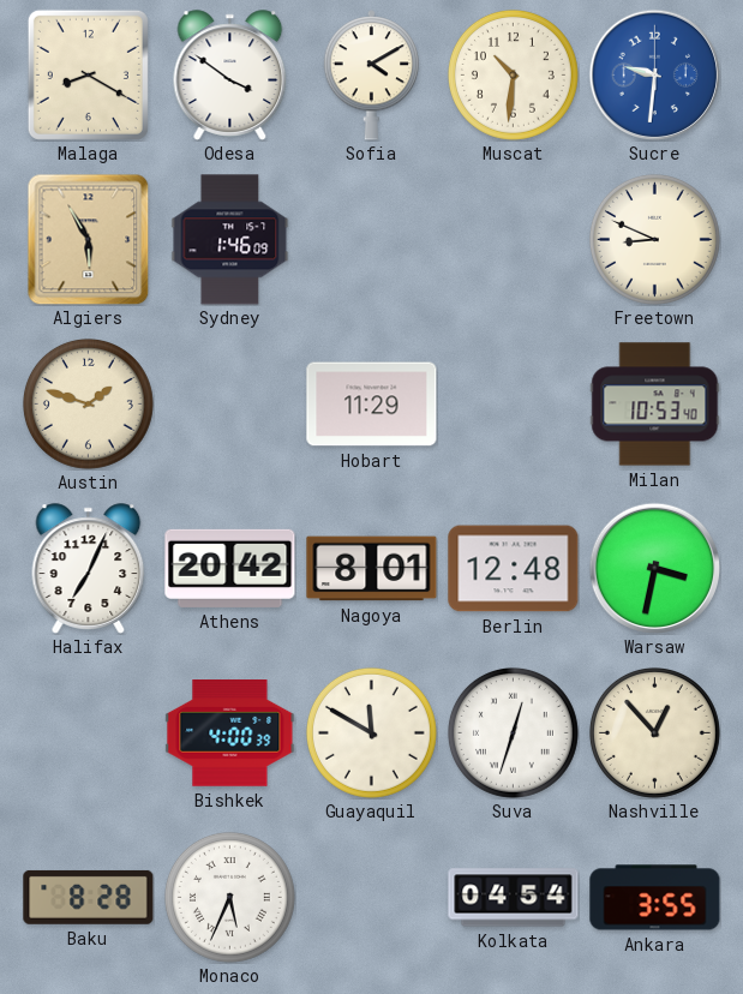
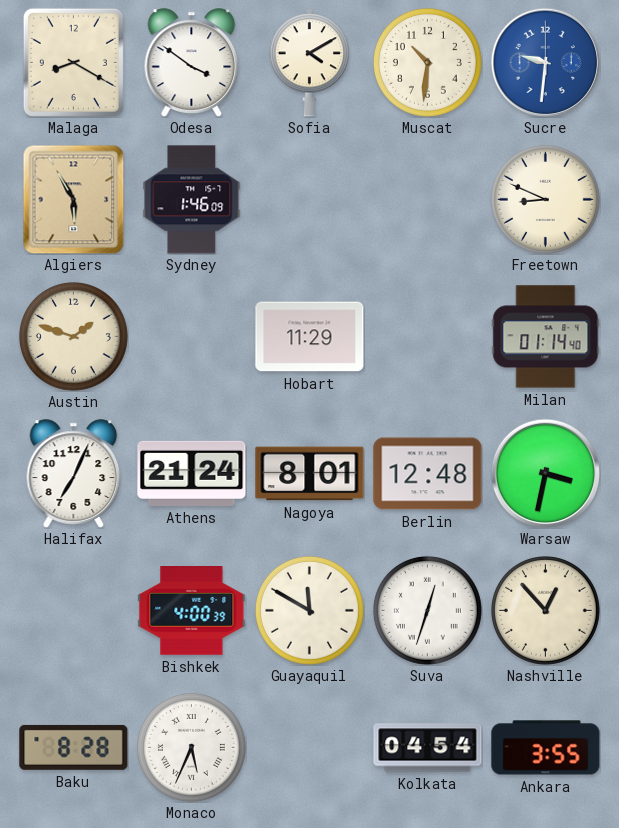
Milan: 10:53 -> 01:14
Athens: 20:42 -> 21:24
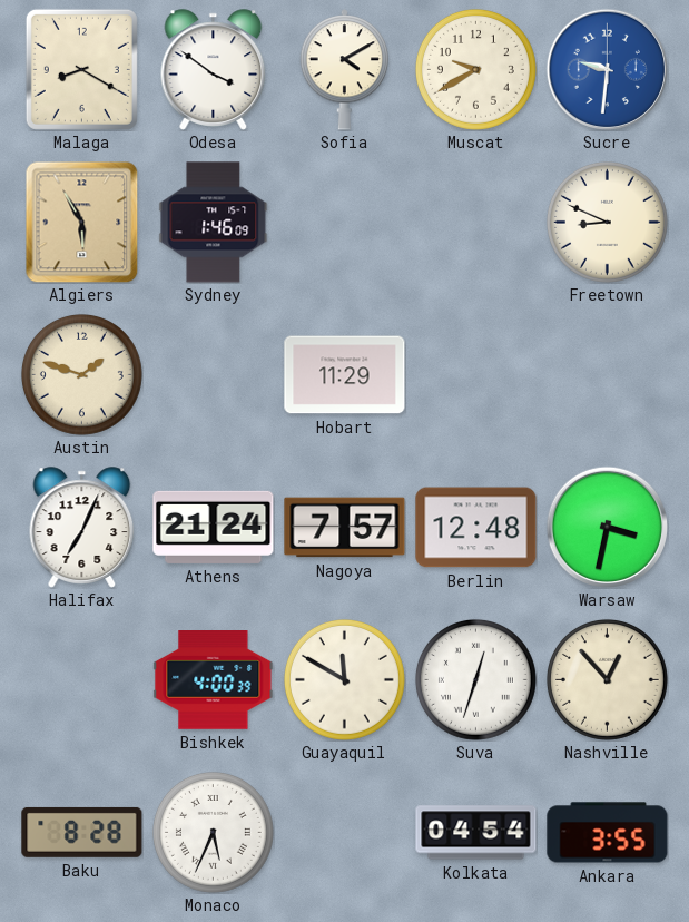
Muscat: 10:31 -> 9:40
Milan: 01:14 -> none
Nagoya: 8:01 -> 7:57
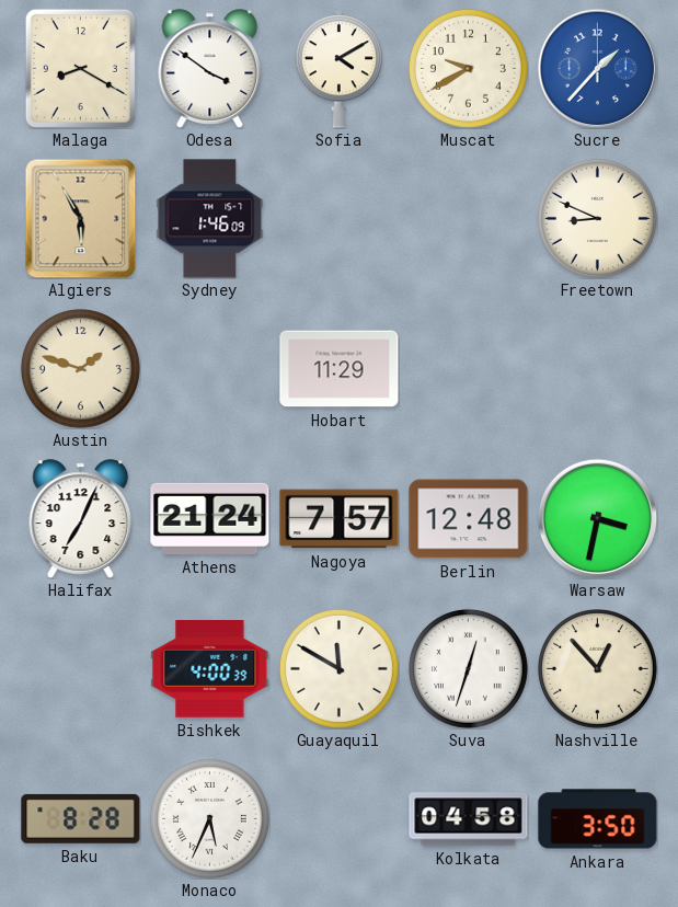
Sucre: 9:31 -> 1:37
Kolkata: 04:54 -> 04:58
Ankara: 3:55 -> 3:50
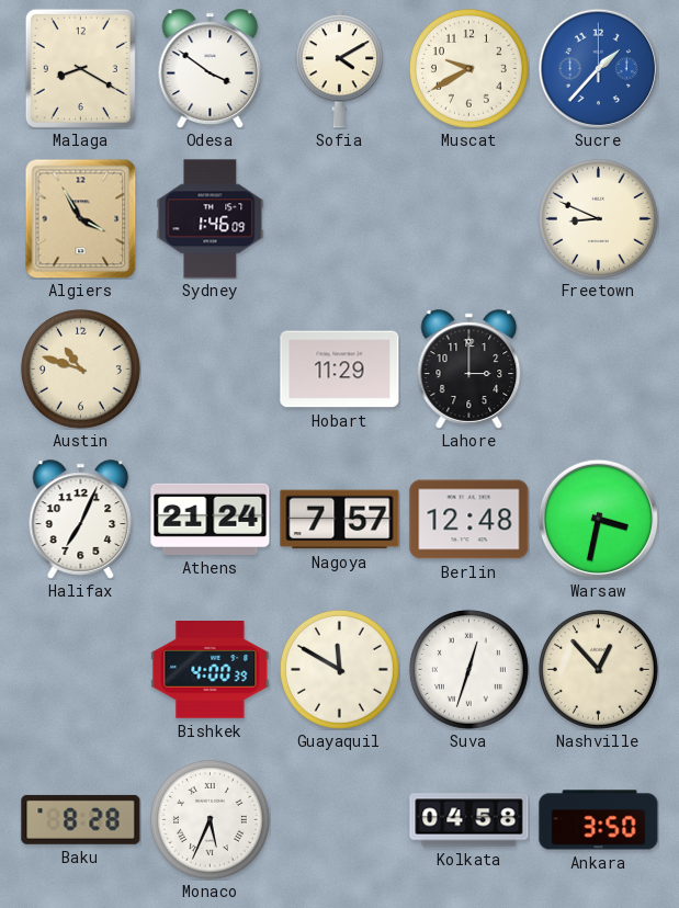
Algiers: 5:55 -> 3:55
Austin: 1:48 -> 10:48
Lahore: none -> 3:00
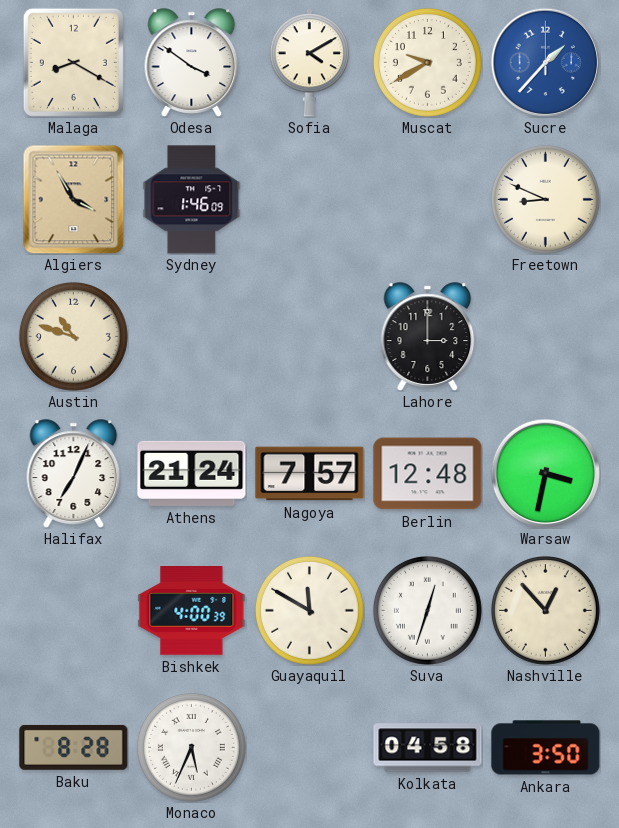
Hobart: 11:29 -> none
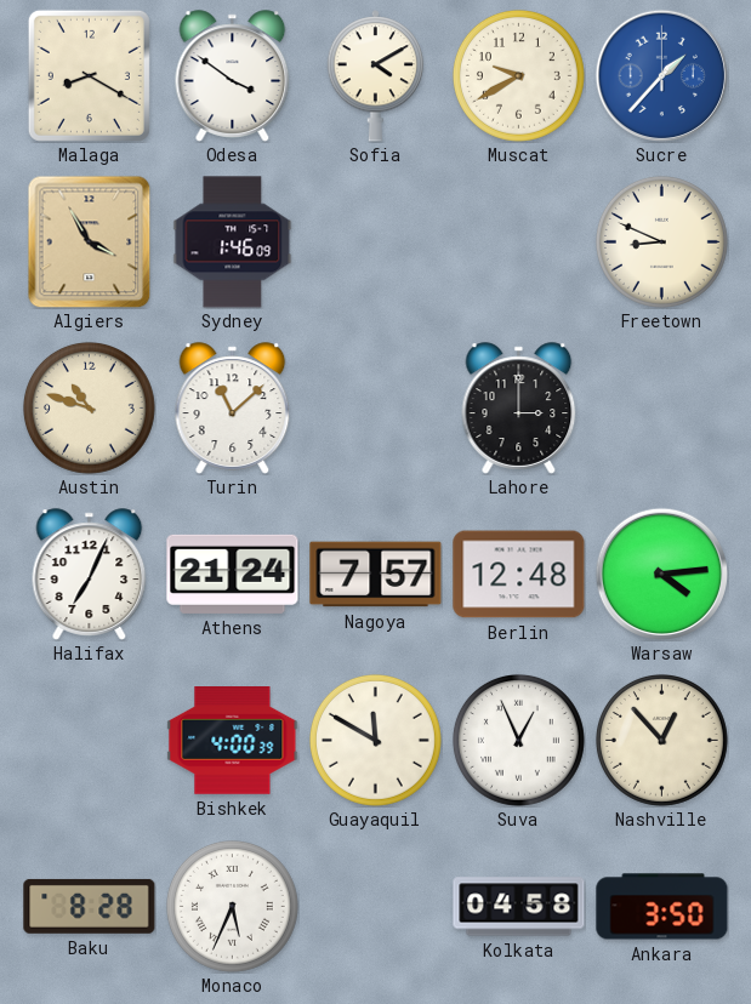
Turin: none -> 11:08
Warsaw: 3:32 -> 4:14
Suva: 12:33 -> 12:56
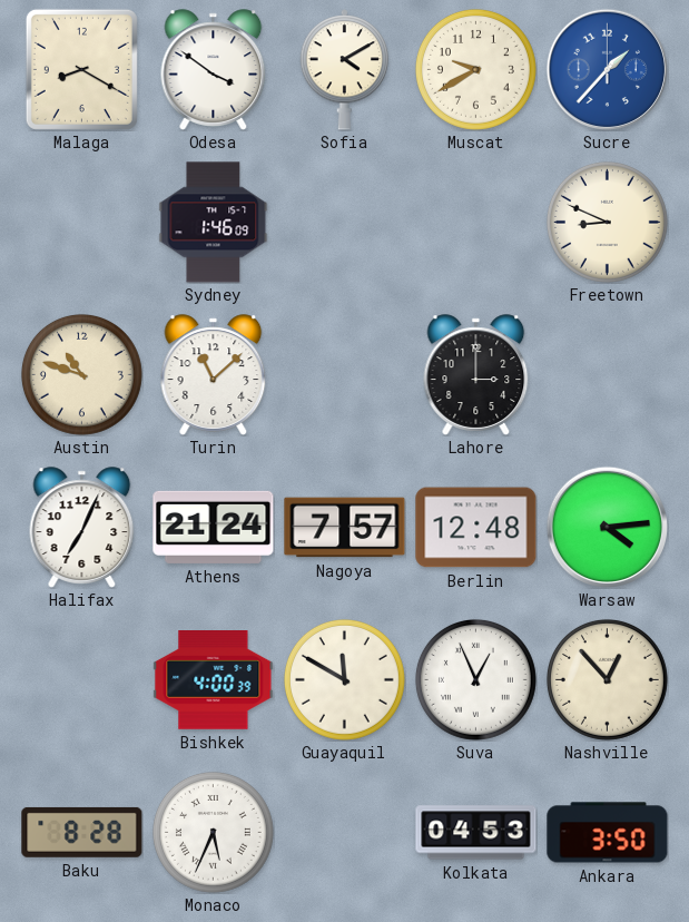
Algiers: 3:55 -> none
Kolkata: 04:58 -> 04:53
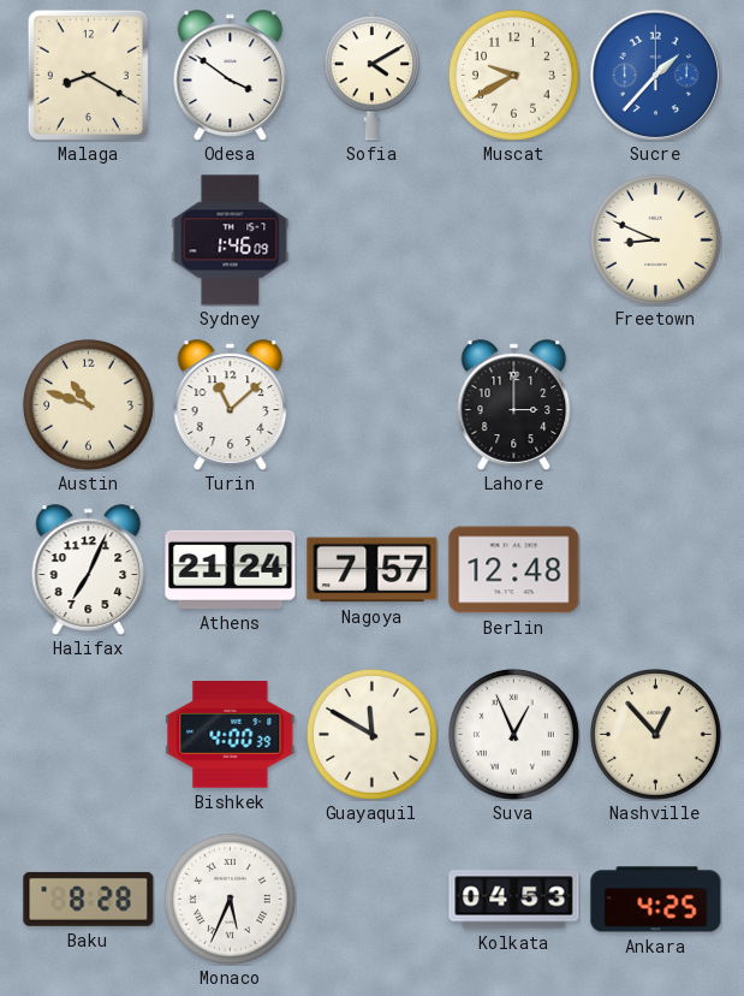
Warsaw: 4:14 -> none
Ankara: 3:50 -> 4:25
